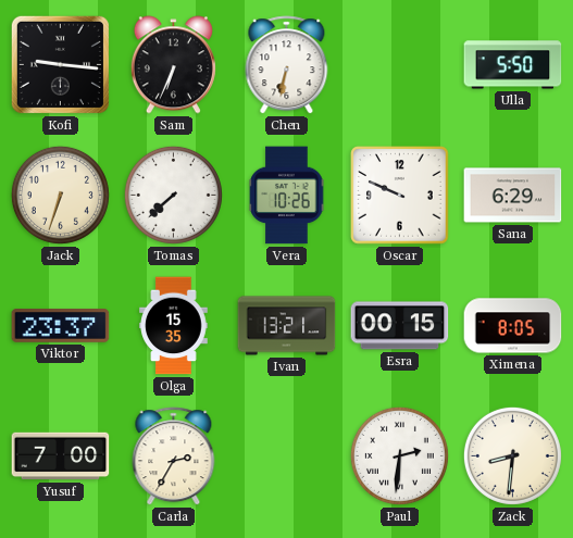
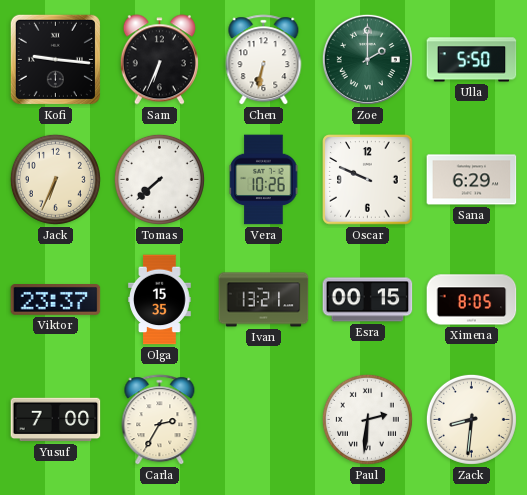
Zoe: none -> 2:00
Jack: 6:33 -> 6:34
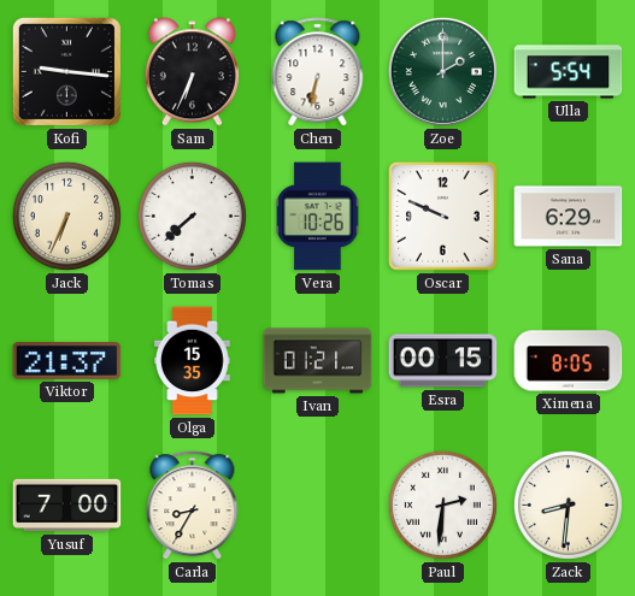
Ulla: 5:50 -> 5:54
Viktor: 23:37 -> 21:37
Ivan: 13:21 -> 01:21
Carla: 2:35 -> 8:35
